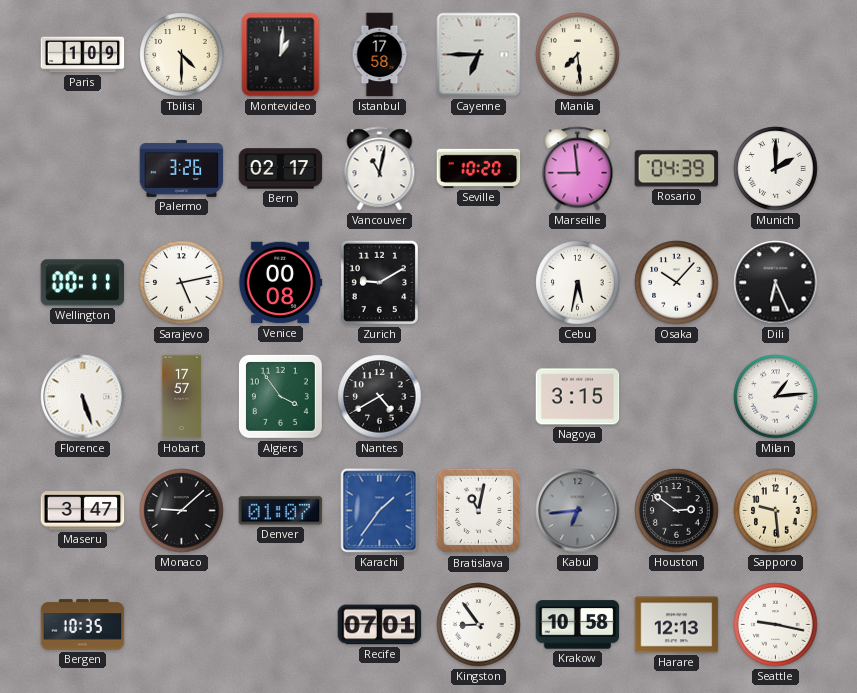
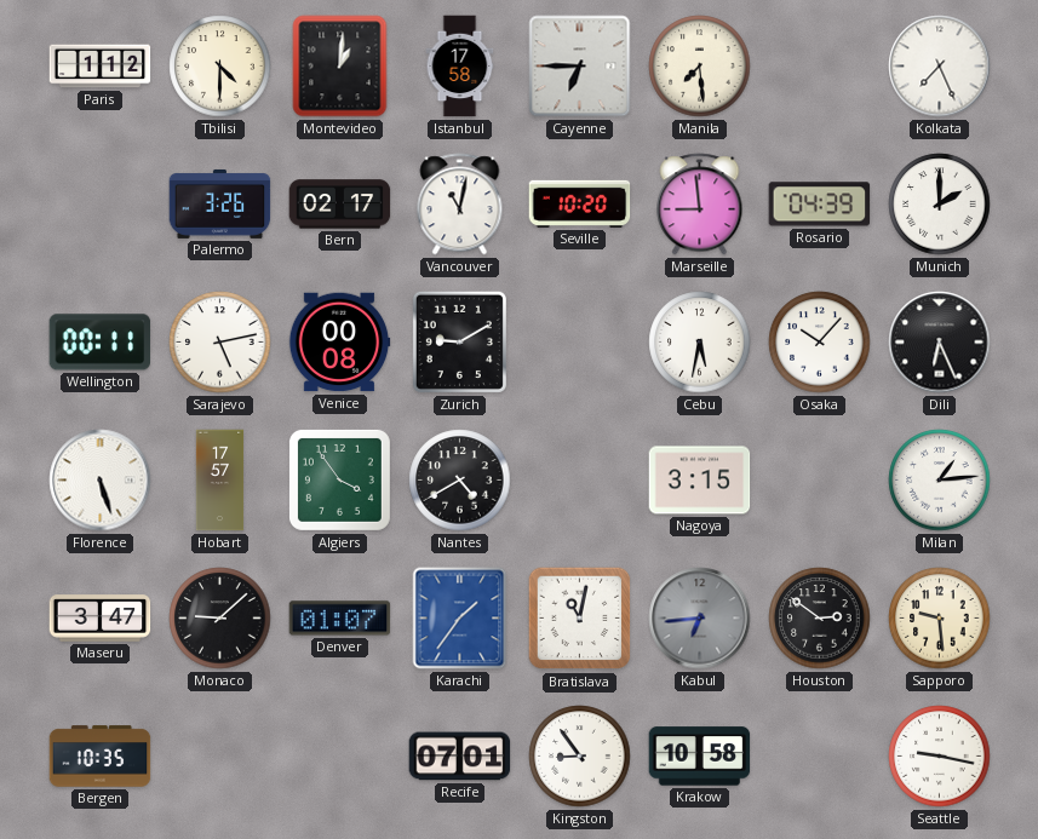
Paris: 1:09 -> 1:12
Kolkata: none -> 7:26
Harare: 12:13 -> none
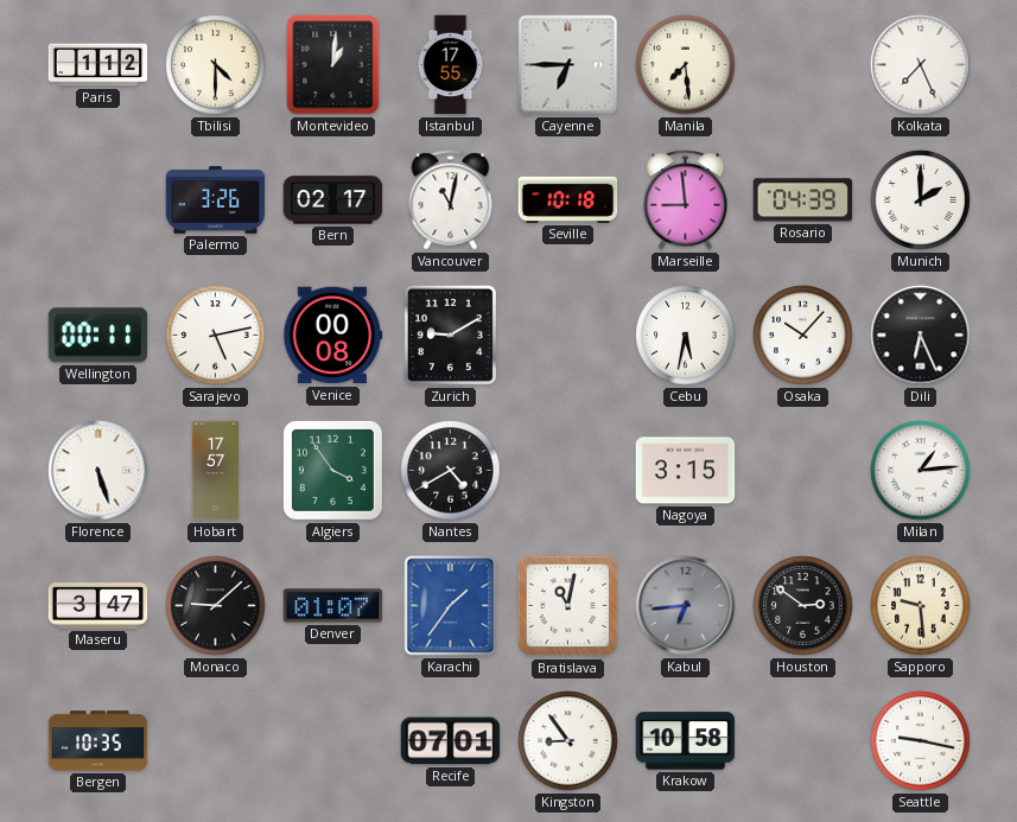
Istanbul: 17:58 -> 17:55
Seville: 10:20 -> 10:18
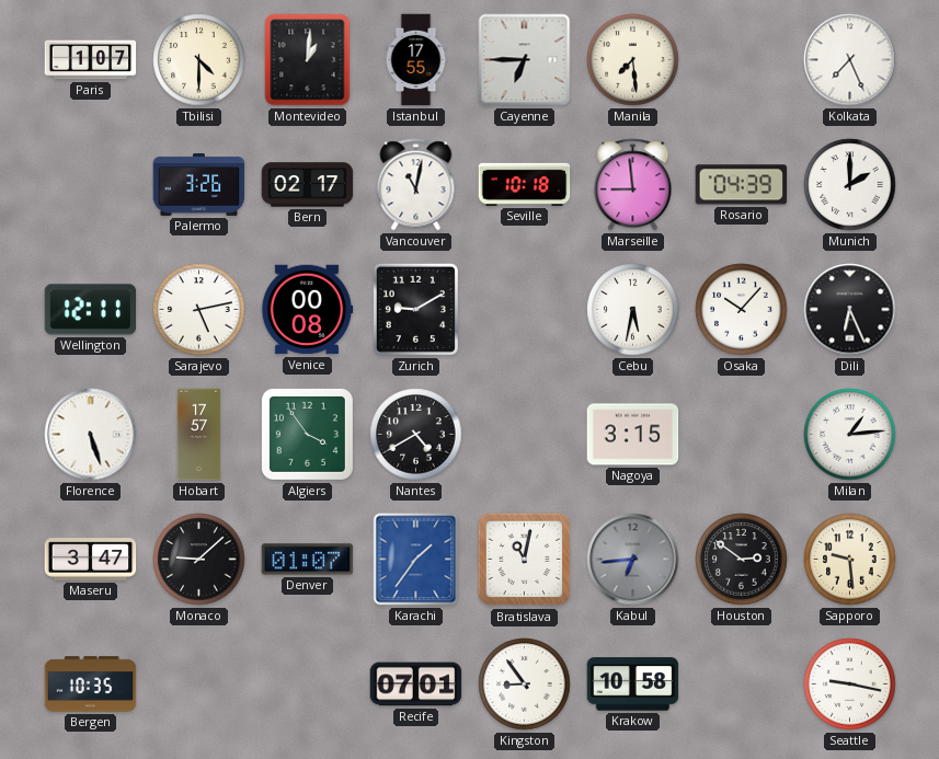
Paris: 1:12 -> 1:07
Wellington: 00:11 -> 12:11
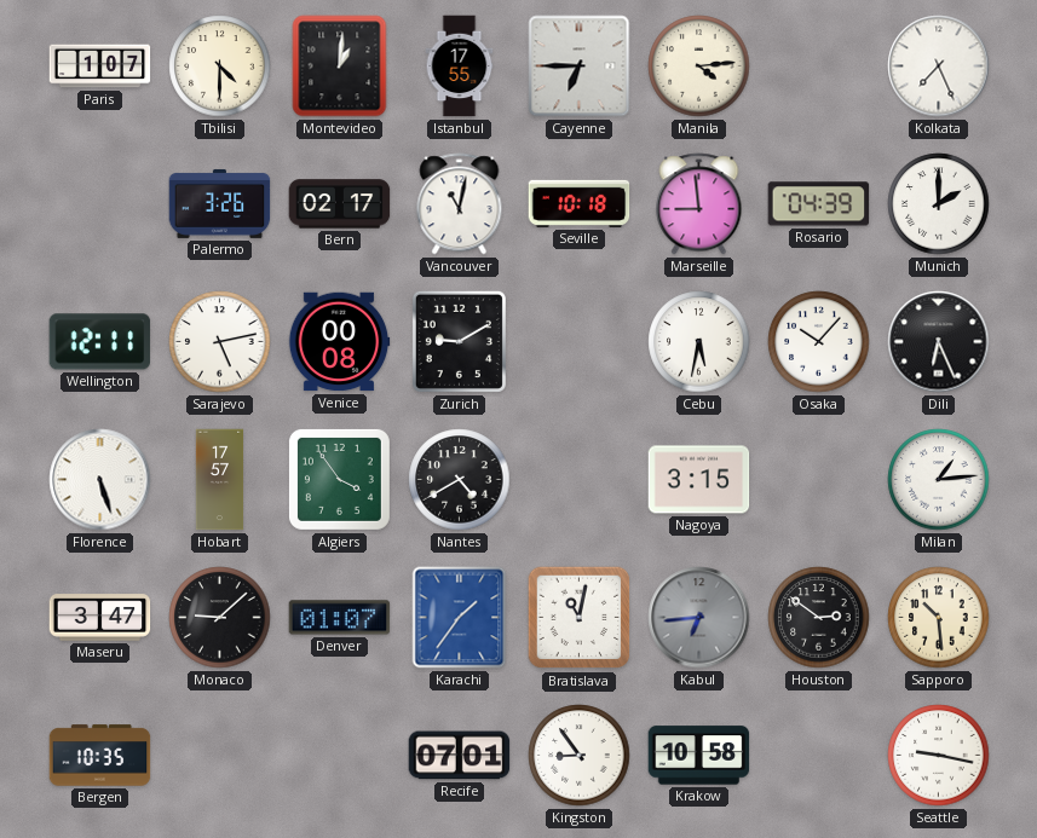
Manila: 7:29 -> 4:14
Sapporo: 9:29 -> 10:29
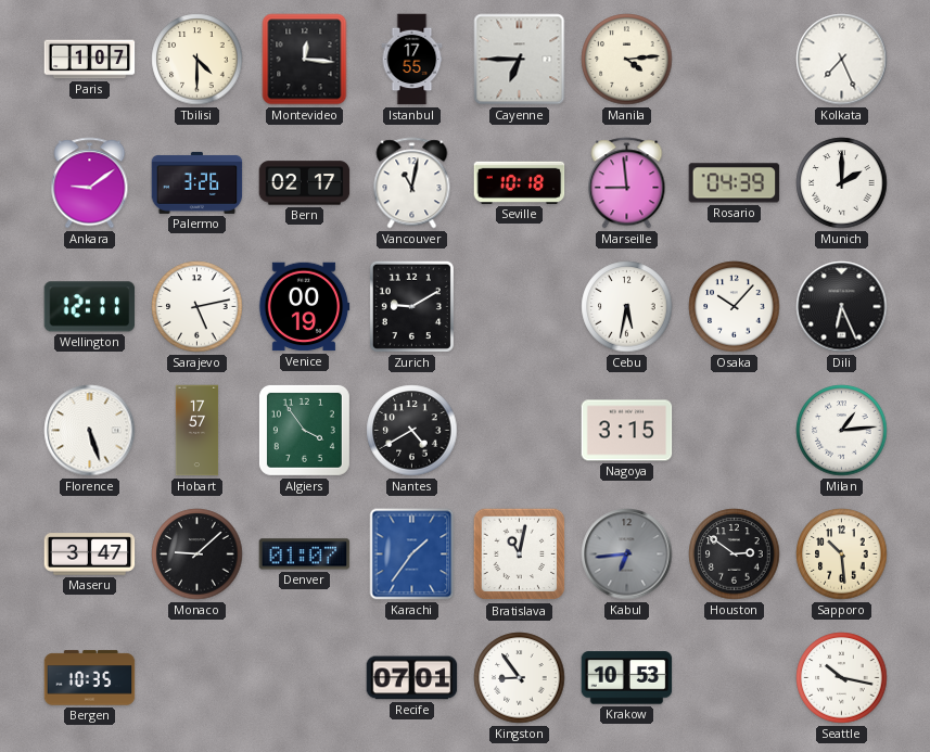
Montevideo: 1:01 -> 12:16
Ankara: none -> 9:09
Venice: 00:08 -> 00:19
Krakow: 10:58 -> 10:53
Seattle: 9:17 -> 10:17
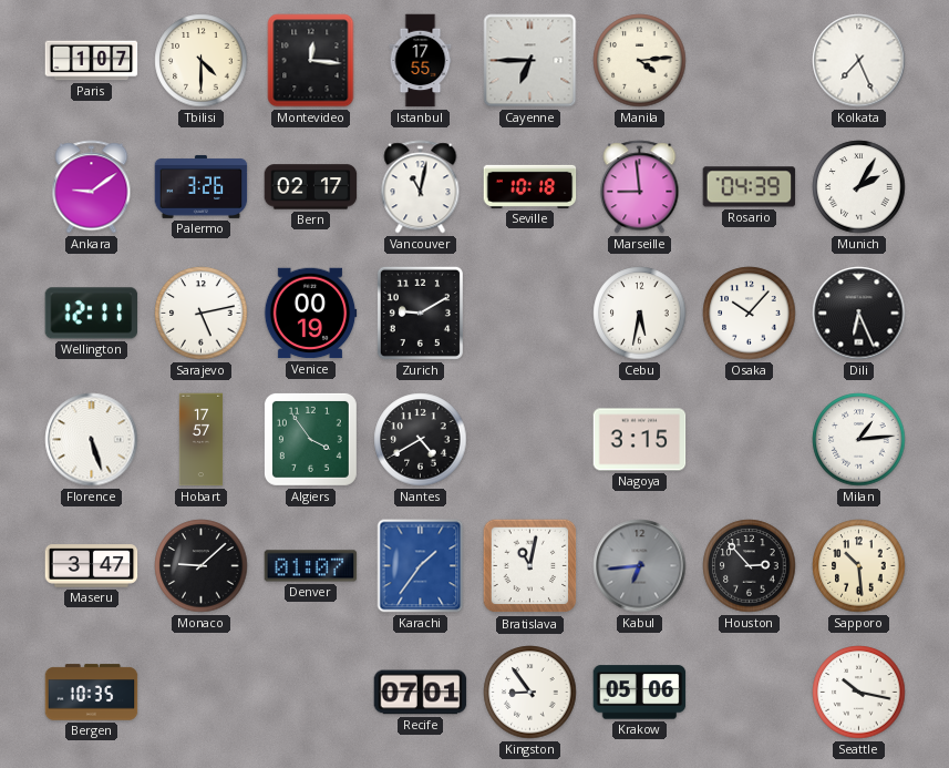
Munich: 2:00 -> 2:05
Houston: 2:51 -> 2:53
Krakow: 10:53 -> 05:06
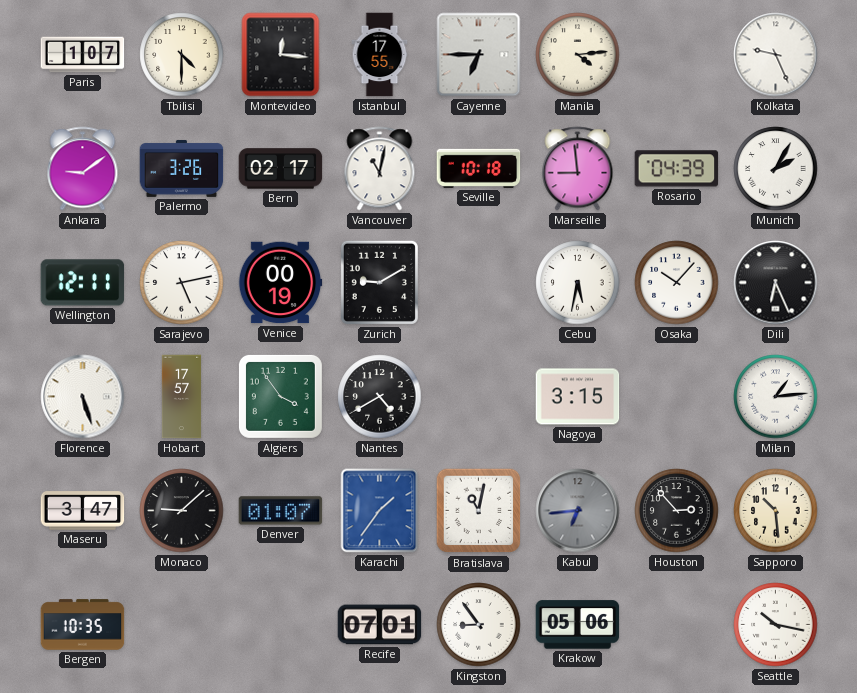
Kolkata: 7:26 -> 9:26
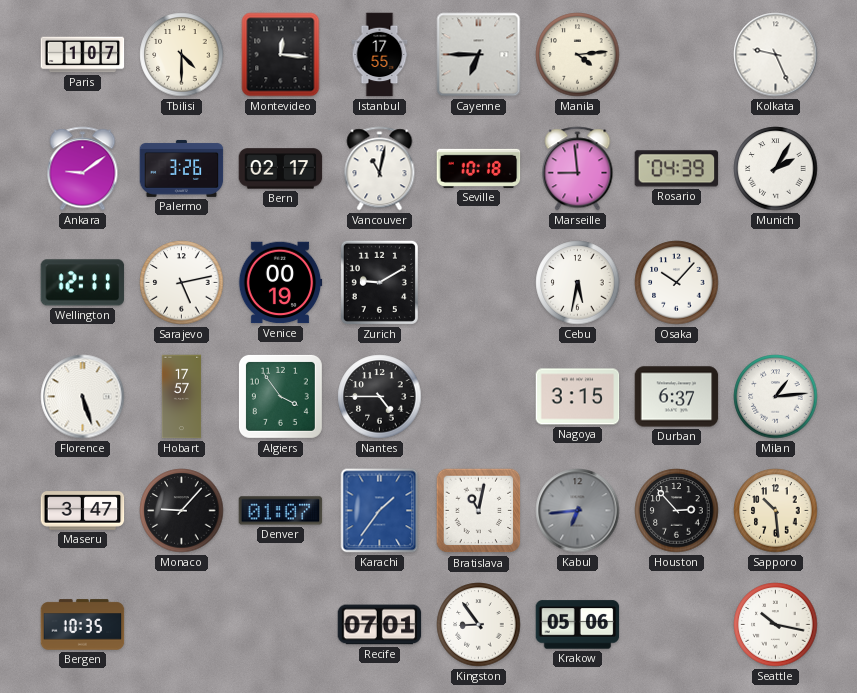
Dili: 6:26 -> none
Nantes: 4:40 -> 4:45
Durban: none -> 6:37
Monaco: 9:08 -> 9:07
